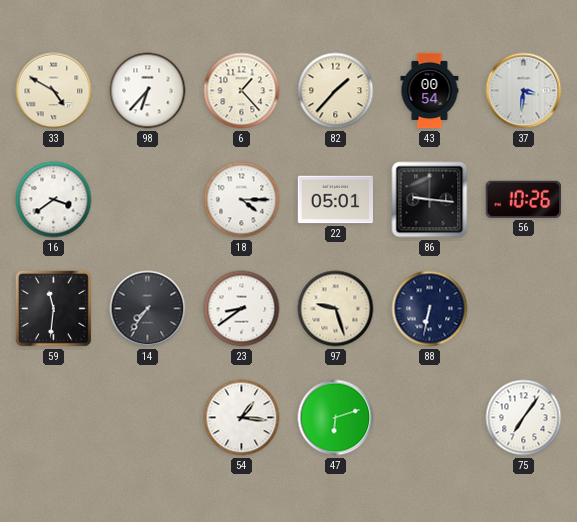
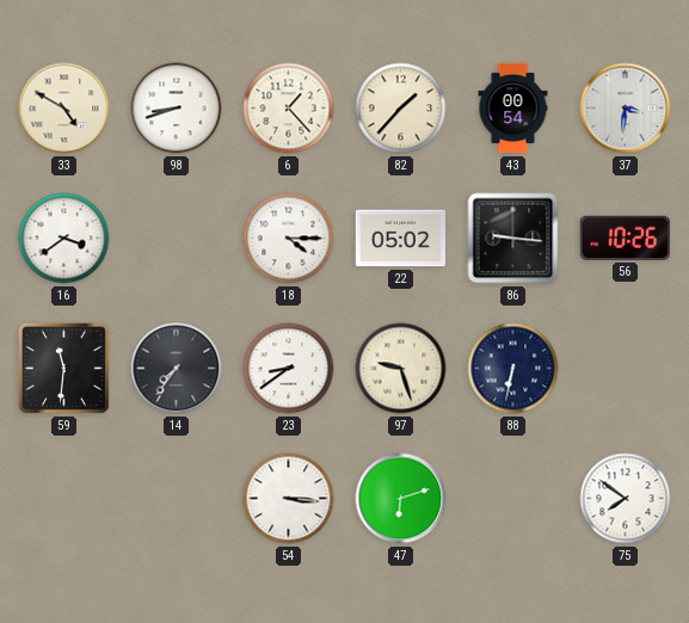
98: 6:37 -> 8:42
22: 05:01 -> 05:02
54: 1:16 -> 3:16
75: 7:06 -> 7:51
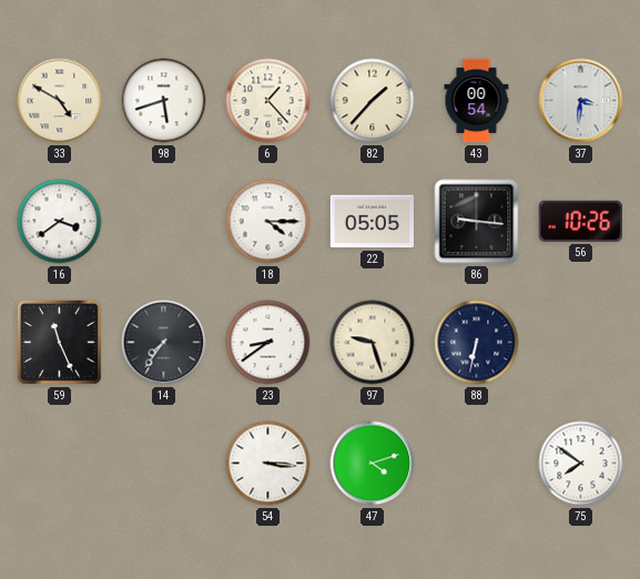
98: 8:42 -> 5:42
22: 05:02 -> 05:05
59: 11:31 -> 11:26
47: 6:12 -> 4:12
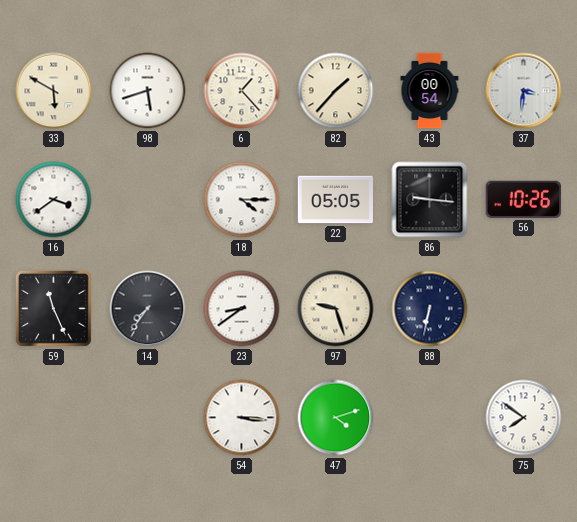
33: 4:50 -> 5:50
